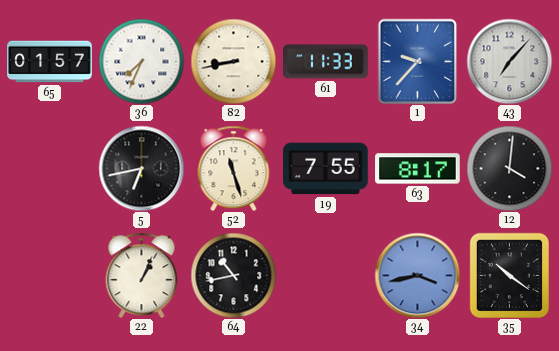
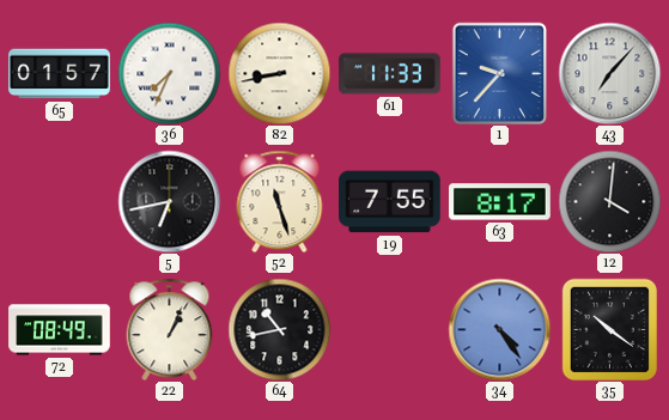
72: none -> 08:49
34: 3:43 -> 4:24
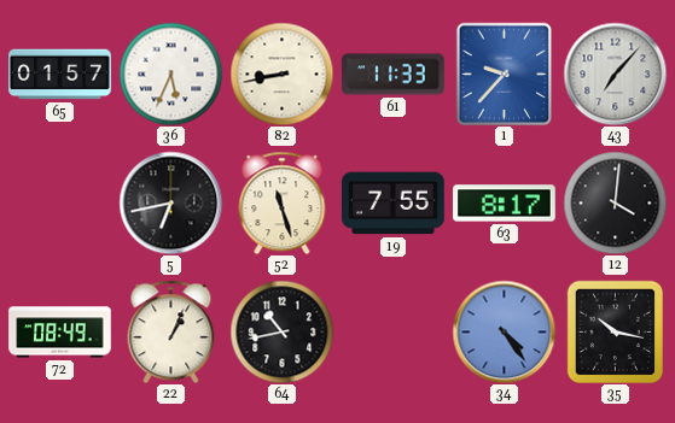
36: 7:34 -> 5:34
35: 10:21 -> 10:17
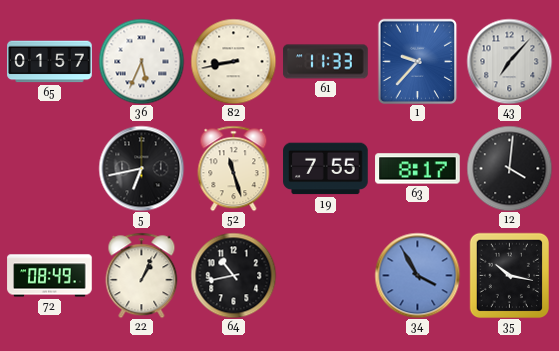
34: 4:24 -> 3:55
